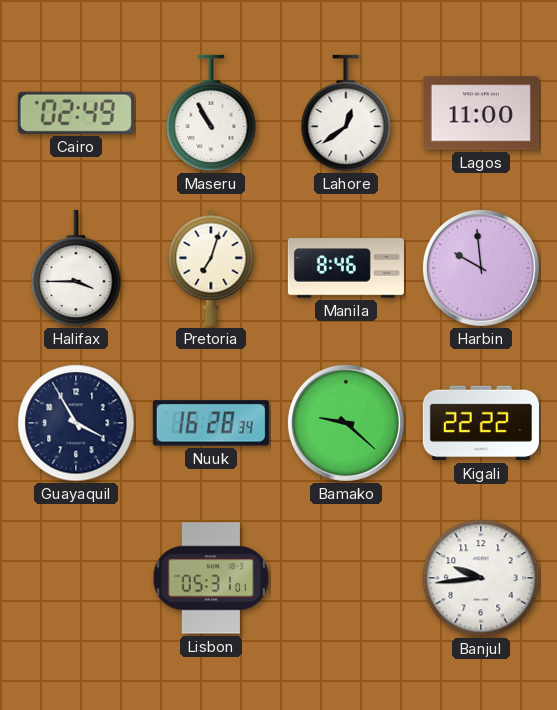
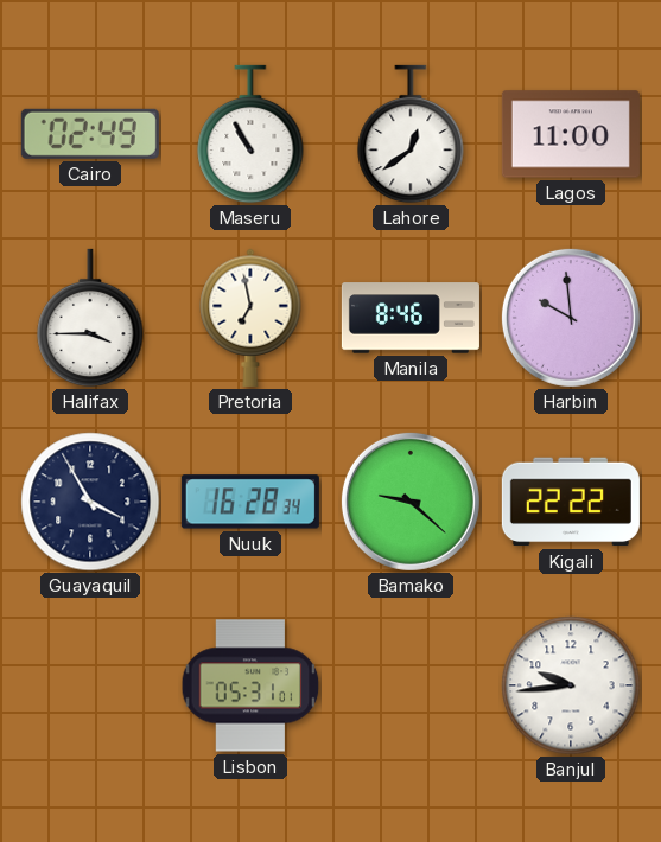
Pretoria: 7:03 -> 6:58
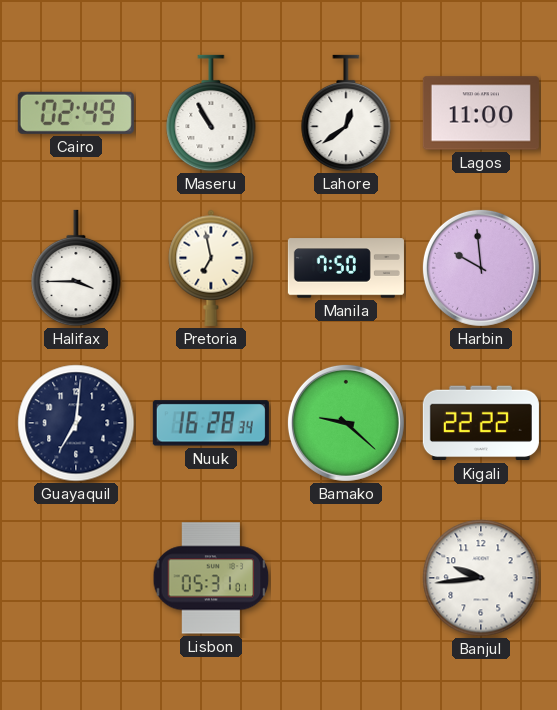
Manila: 8:46 -> 7:50
Guayaquil: 3:55 -> 7:01
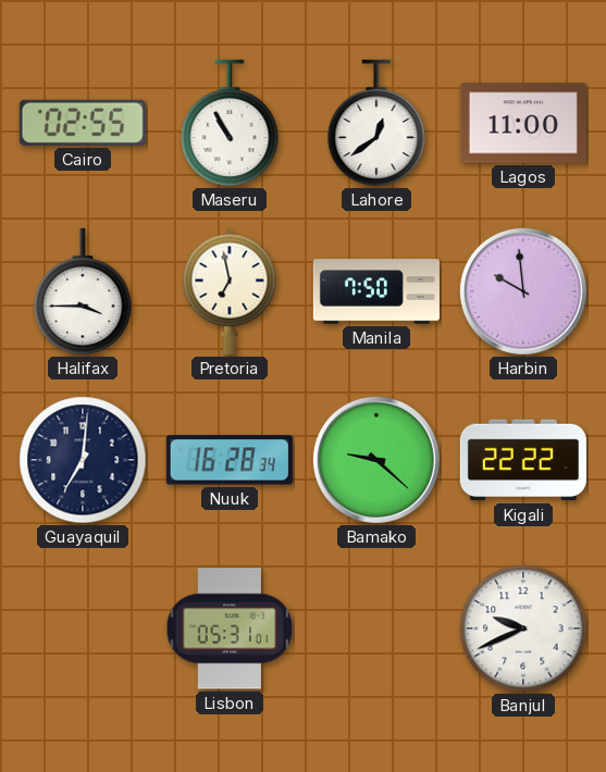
Cairo: 02:49 -> 02:55
Banjul: 9:44 -> 9:41
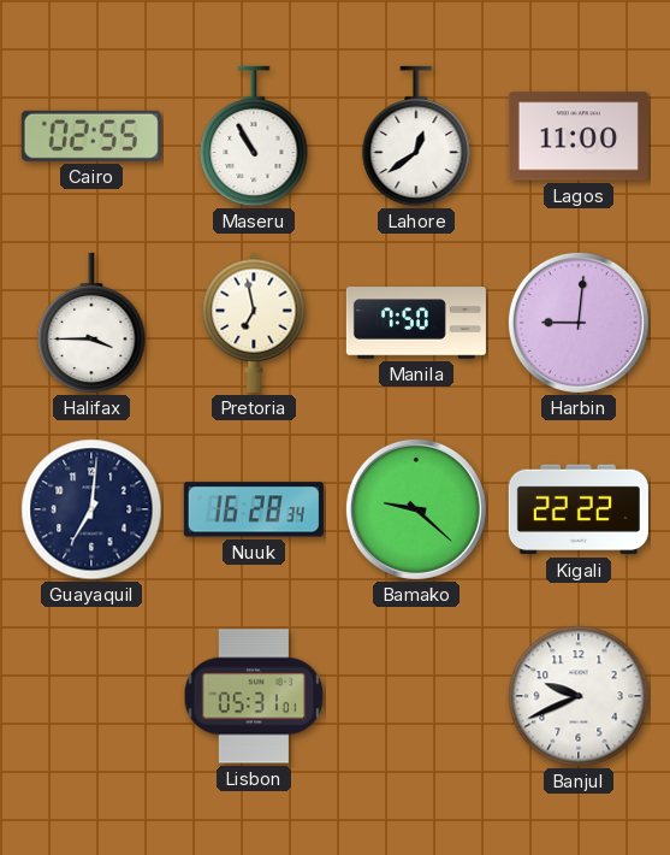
Harbin: 9:59 -> 9:01
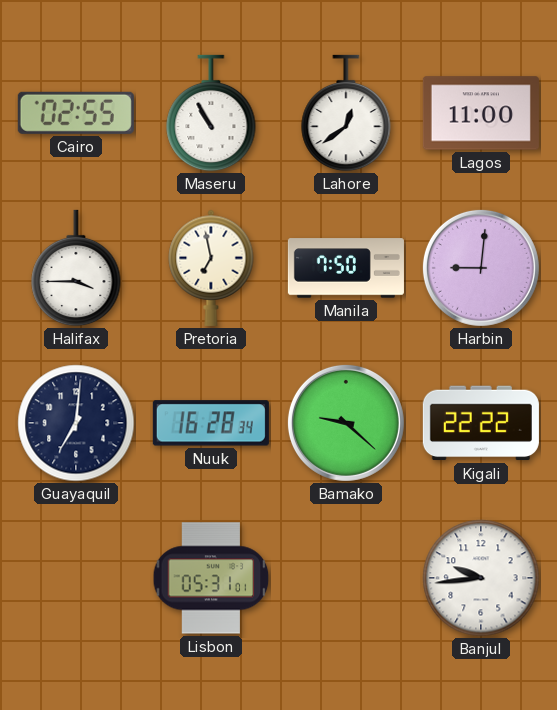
Banjul: 9:41 -> 9:44
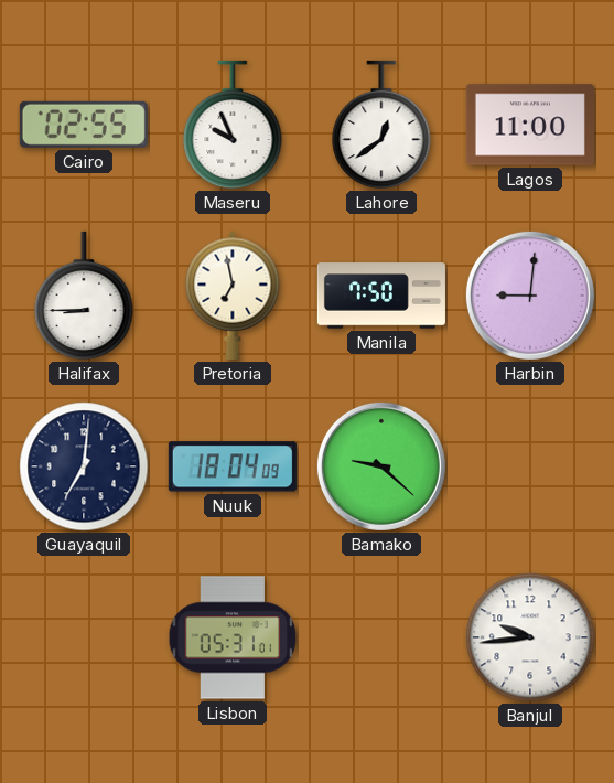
Maseru: 10:55 -> 9:56
Halifax: 3:45 -> 8:45
Nuuk: 16:28 -> 18:04
Kigali: 22:22 -> none
